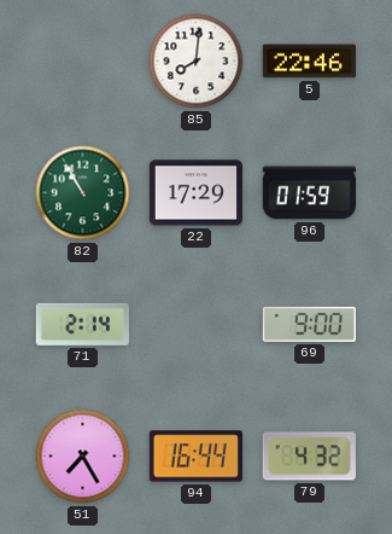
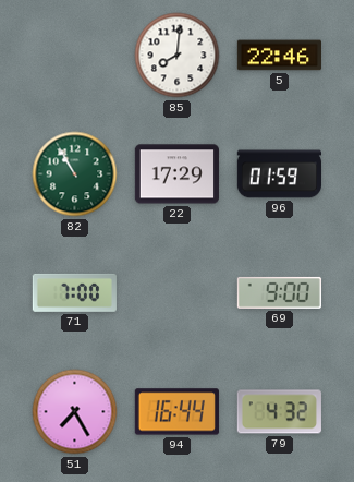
71: 2:14 -> 7:00
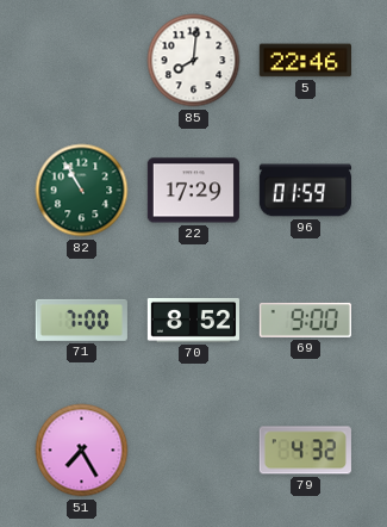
70: none -> 8:52
94: 16:44 -> none
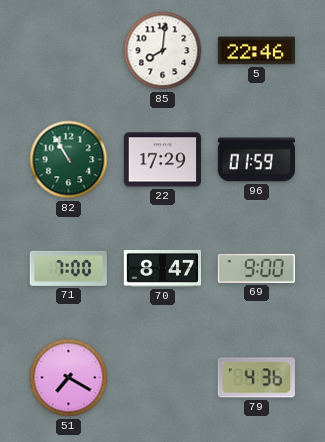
70: 8:52 -> 8:47
51: 7:25 -> 7:20
79: 4:32 -> 4:36
